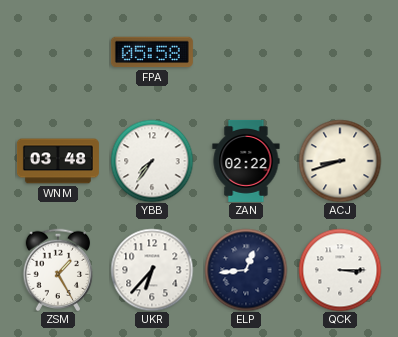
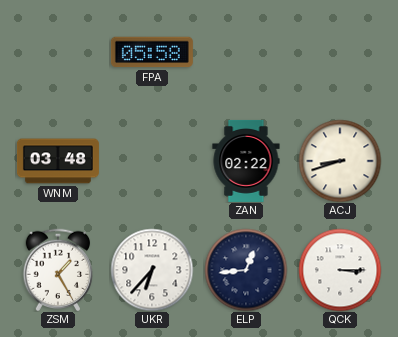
YBB: 7:36 -> none
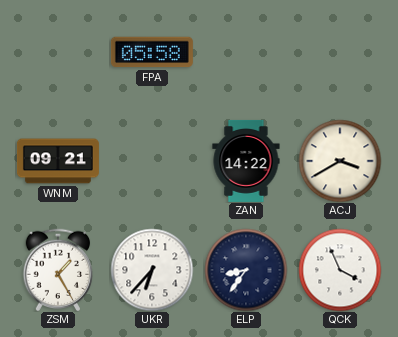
WNM: 03:48 -> 09:21
ZAN: 02:22 -> 14:22
ACJ: 8:42 -> 3:40
ELP: 12:44 -> 8:36
QCK: 3:15 -> 3:56
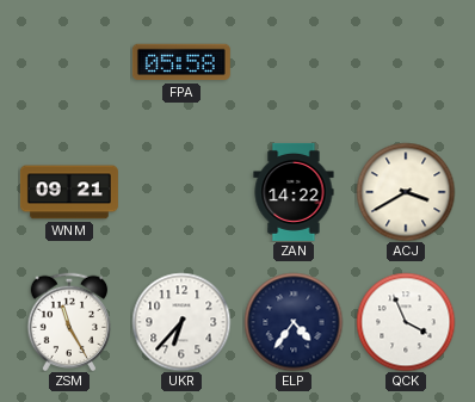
ZSM: 1:25 -> 11:25
ELP: 8:36 -> 4:36
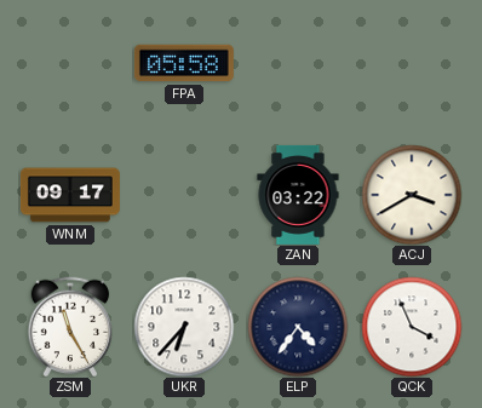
WNM: 09:21 -> 09:17
ZAN: 14:22 -> 03:22
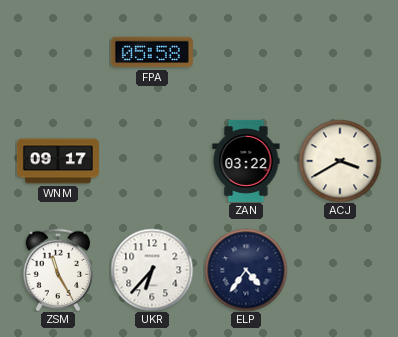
QCK: 3:56 -> none
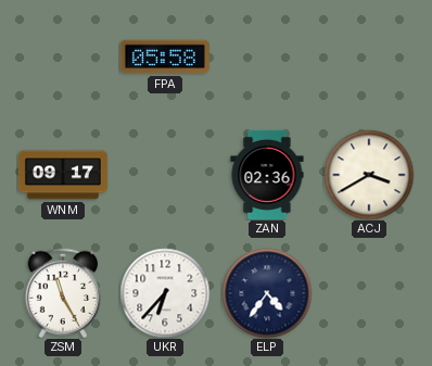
ZAN: 03:22 -> 02:36
